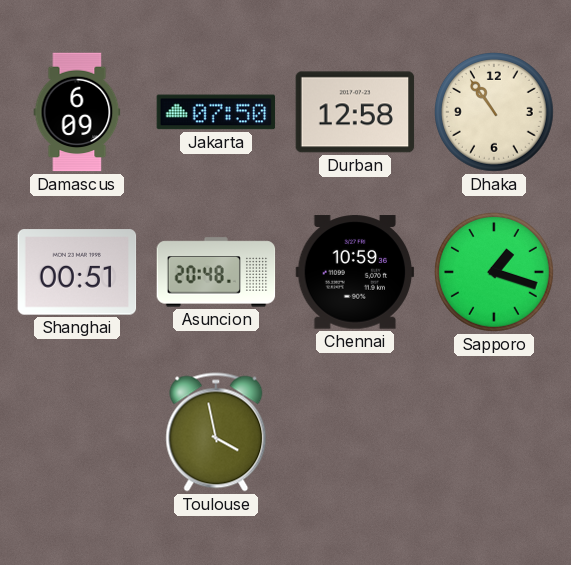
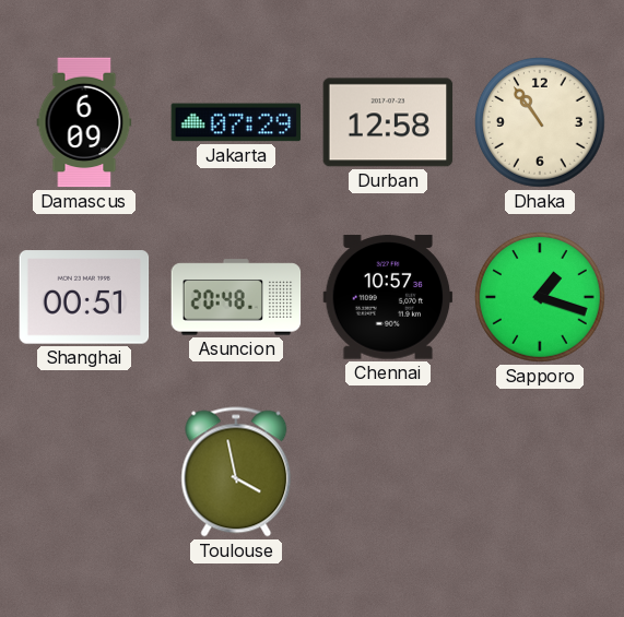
Jakarta: 07:50 -> 07:29
Chennai: 10:59 -> 10:57
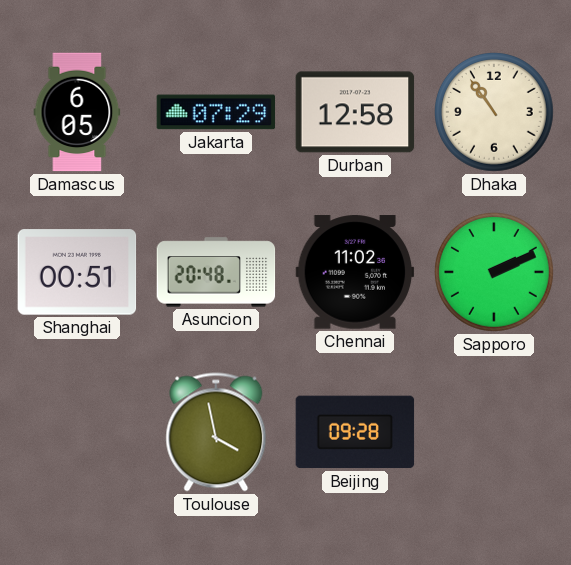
Damascus: 6:09 -> 6:05
Chennai: 10:57 -> 11:02
Sapporo: 1:18 -> 2:11
Beijing: none -> 09:28
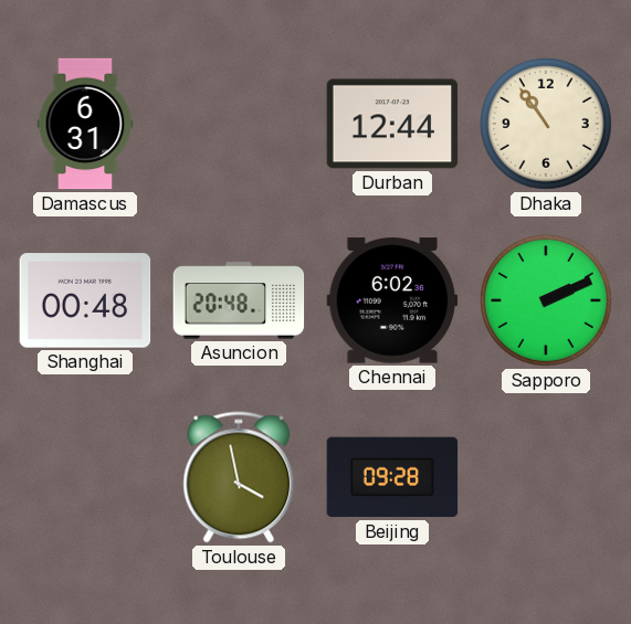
Damascus: 6:05 -> 6:31
Jakarta: 07:29 -> none
Durban: 12:58 -> 12:44
Shanghai: 00:51 -> 00:48
Chennai: 11:02 -> 6:02
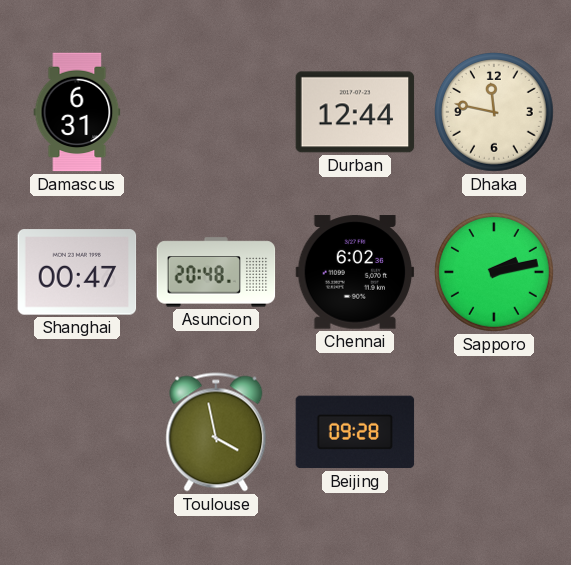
Dhaka: 10:54 -> 11:47
Shanghai: 00:48 -> 00:47
Sapporo: 2:11 -> 2:13
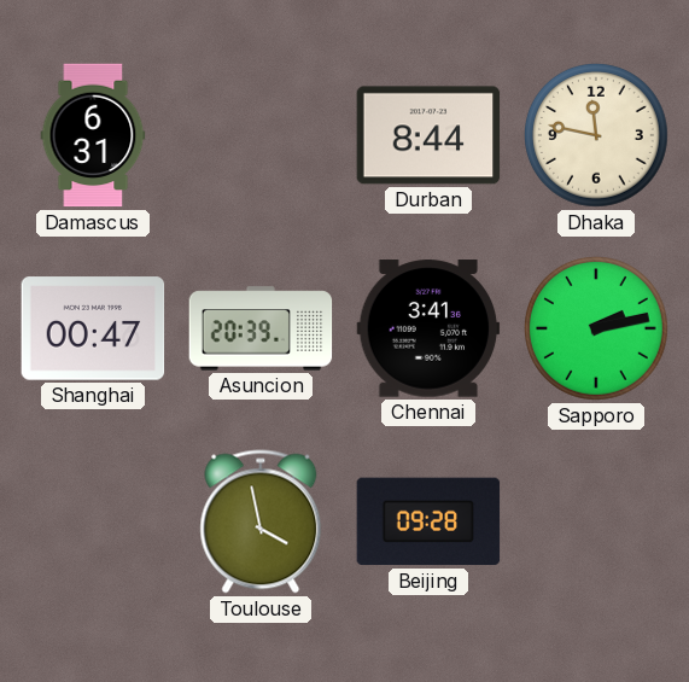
Durban: 12:44 -> 8:44
Asuncion: 20:48 -> 20:39
Chennai: 6:02 -> 3:41
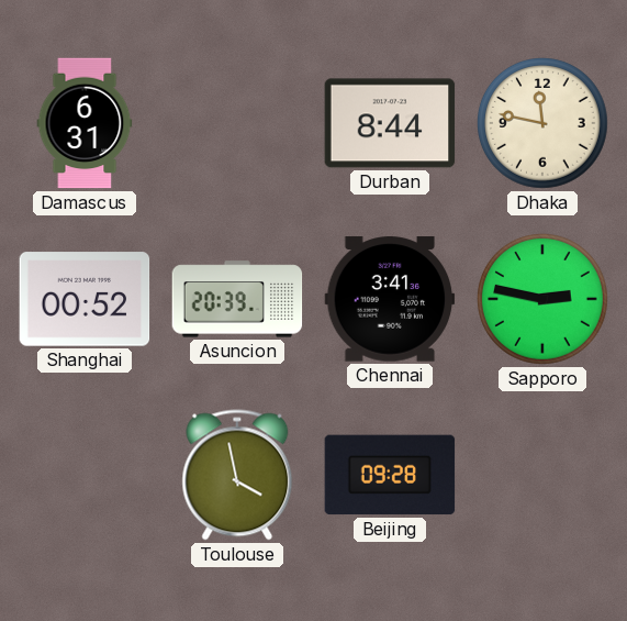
Shanghai: 00:47 -> 00:52
Sapporo: 2:13 -> 2:47
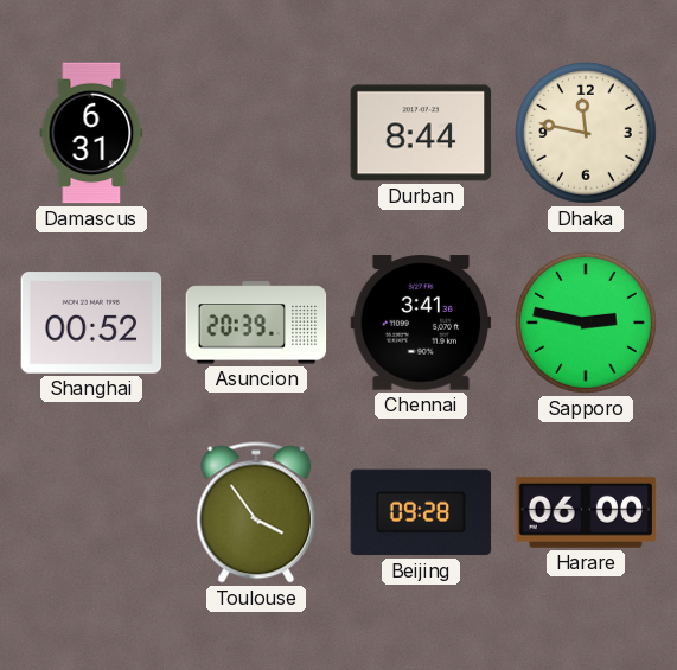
Toulouse: 3:58 -> 3:54
Harare: none -> 06:00
